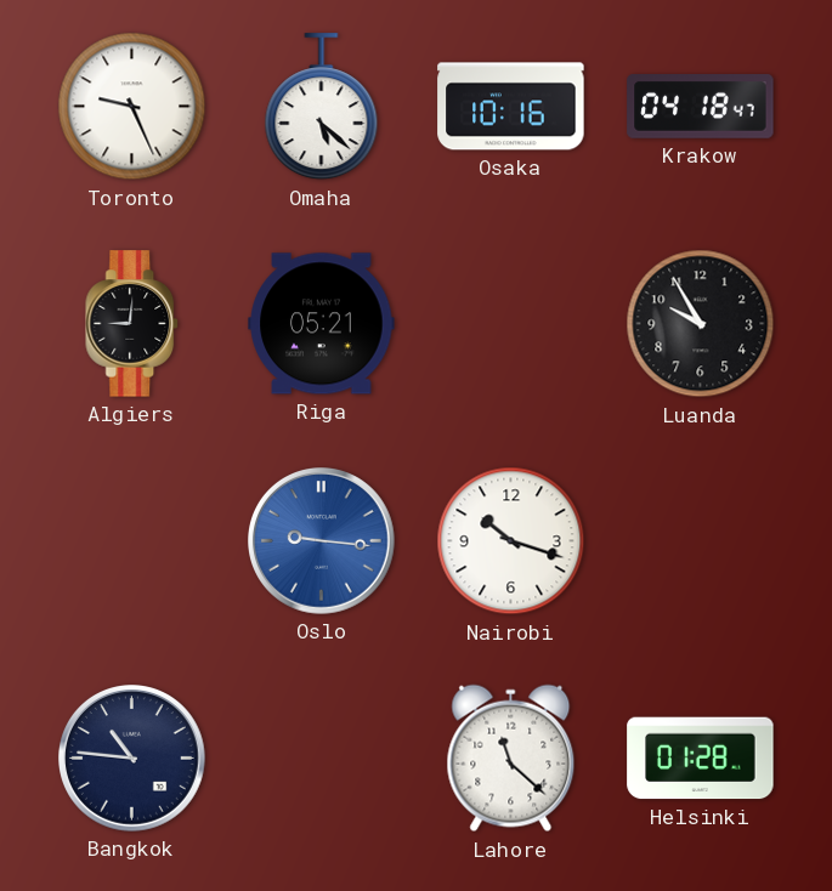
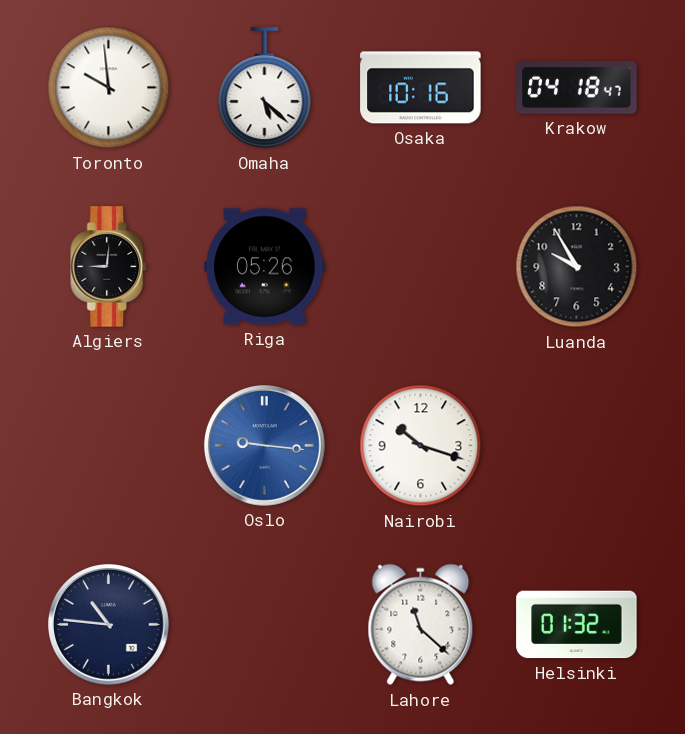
Toronto: 9:26 -> 9:59
Riga: 05:21 -> 05:26
Helsinki: 01:28 -> 01:32
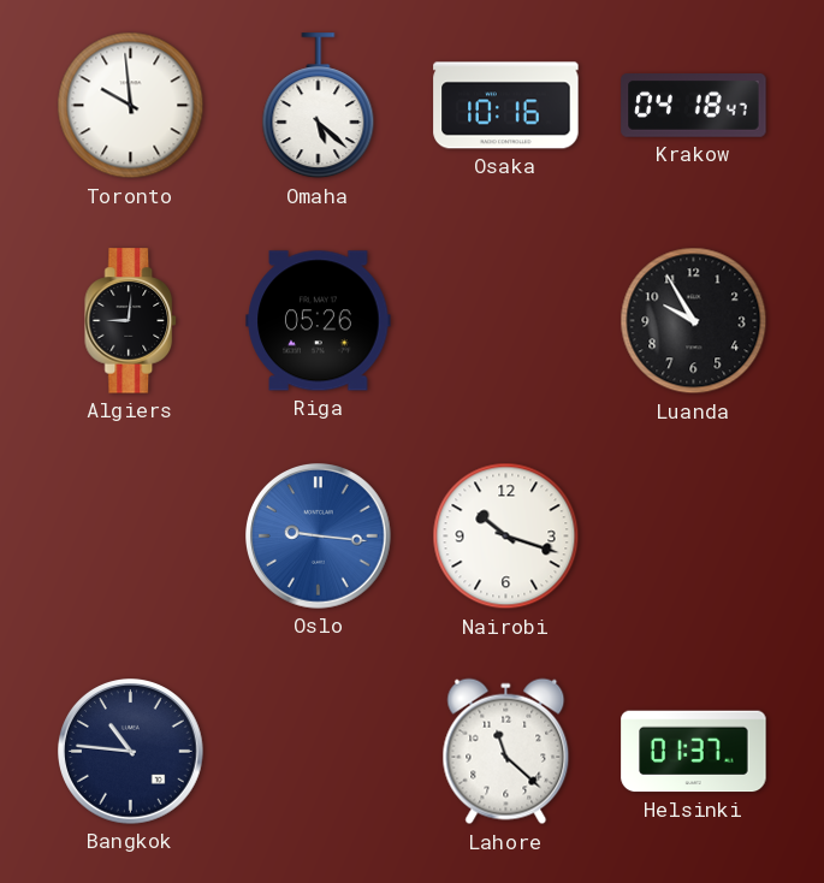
Helsinki: 01:32 -> 01:37
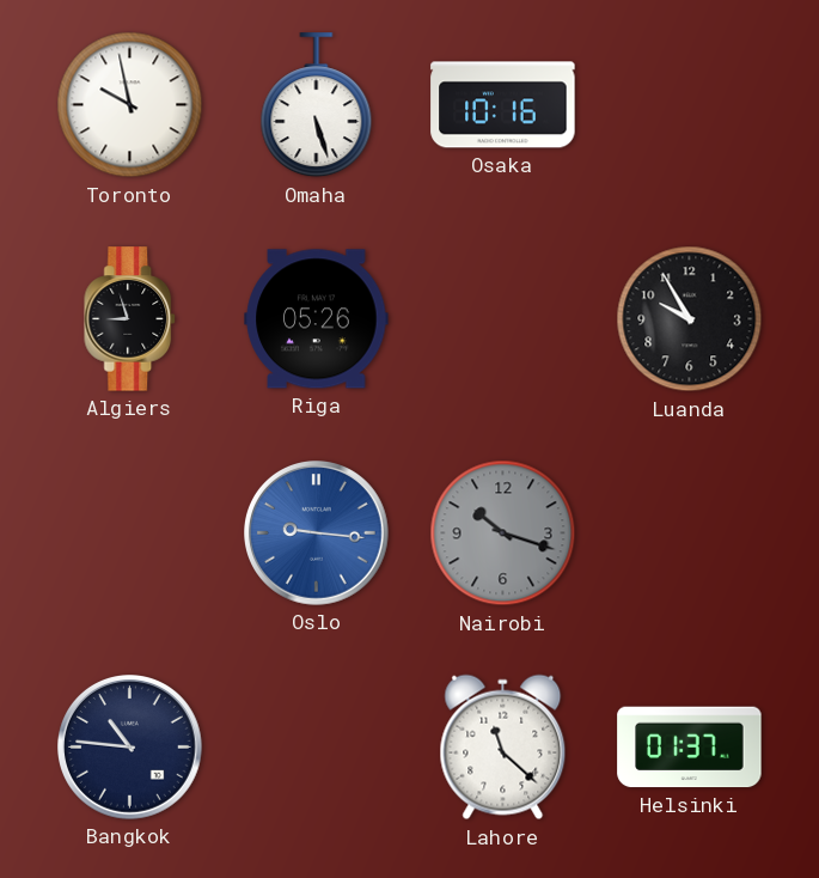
Toronto: 9:59 -> 9:58
Omaha: 5:22 -> 5:27
Krakow: 04:18 -> none
Algiers: 9:01 -> 8:57
Nairobi dial: white -> grey
